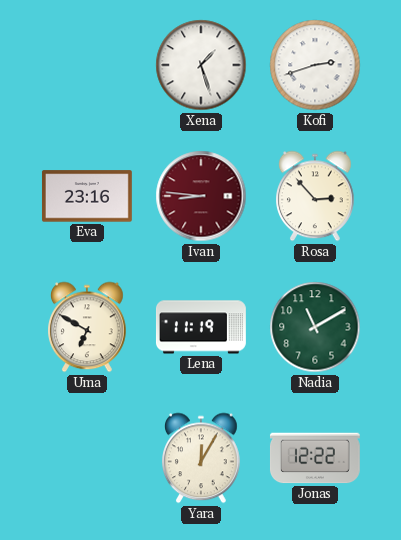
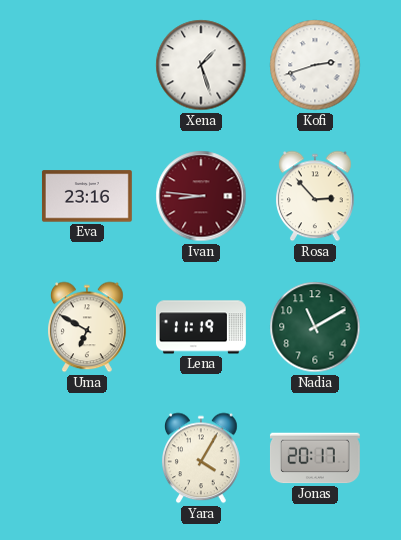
Yara: 12:05 -> 4:05
Jonas: 12:22 -> 20:17
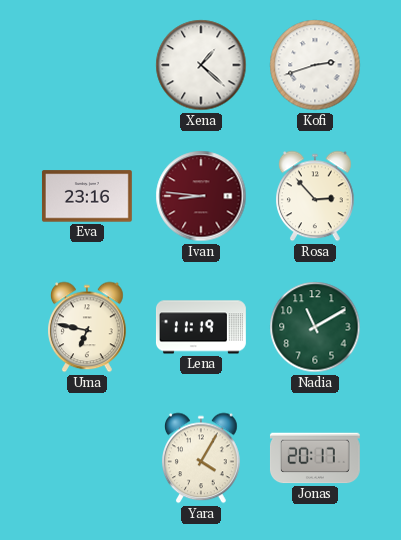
Xena: 1:27 -> 1:22
Uma: 6:50 -> 6:47
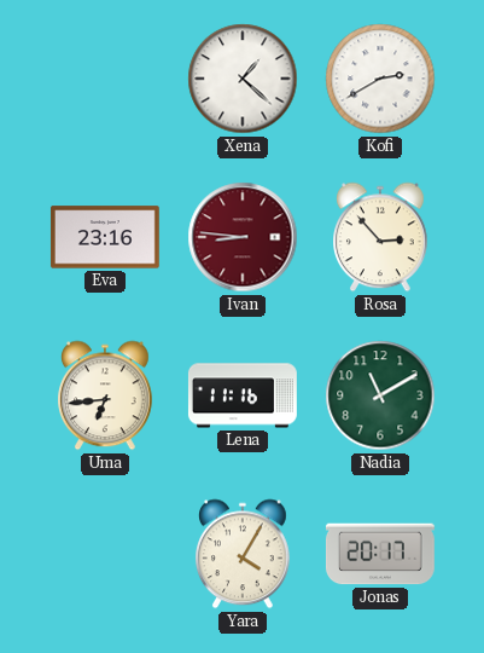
Kofi: 2:42 -> 2:40
Uma: 6:47 -> 6:44
Lena: 11:19 -> 11:16
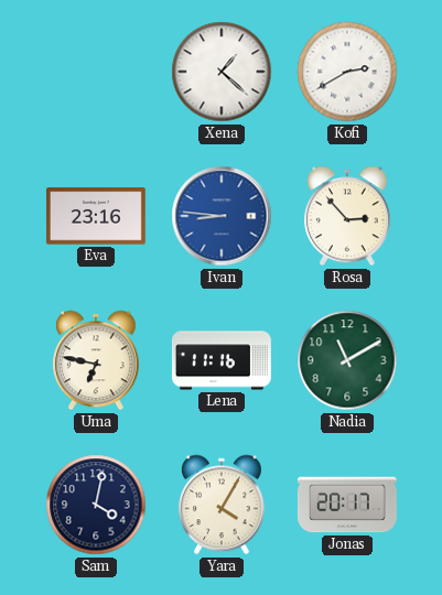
Ivan dial: burgundy -> blue
Uma: 6:44 -> 6:47
Sam: none -> 4:02
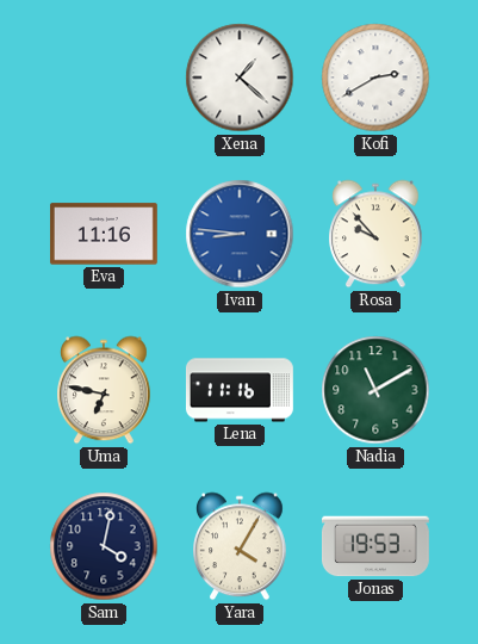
Eva: 23:16 -> 11:16
Rosa: 2:53 -> 9:53
Jonas: 20:17 -> 19:53
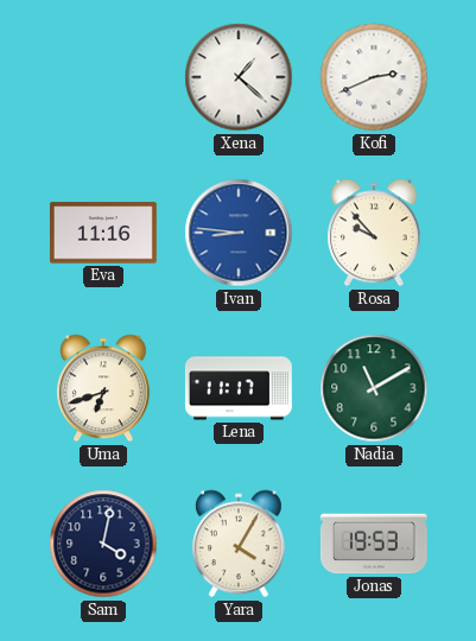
Kofi: 2:40 -> 2:41
Uma: 6:47 -> 6:42
Lena: 11:16 -> 11:17
